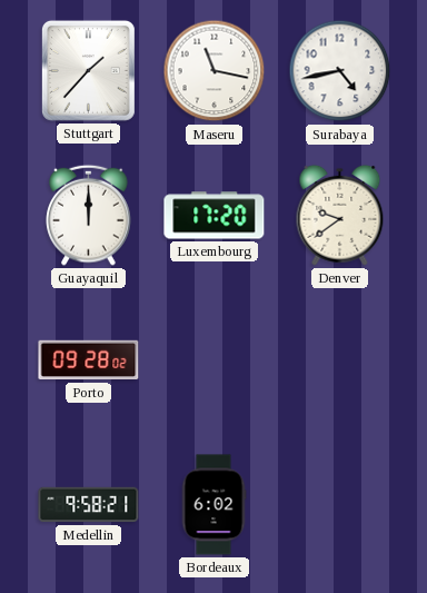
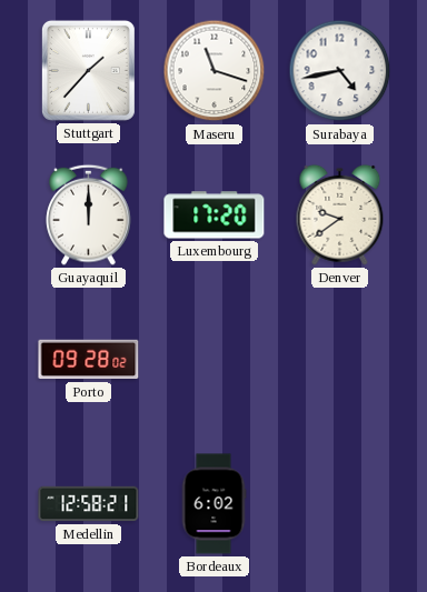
Maseru: 11:17 -> 11:18
Medellin: 9:58 -> 12:58
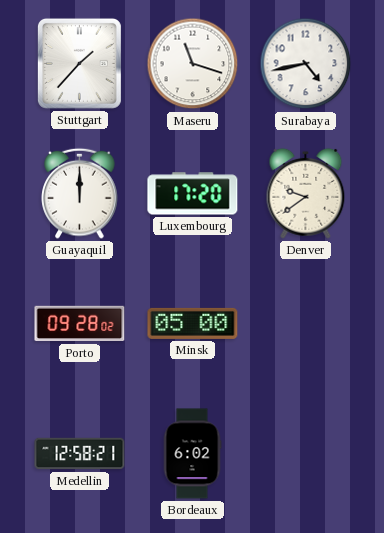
Minsk: none -> 05:00
